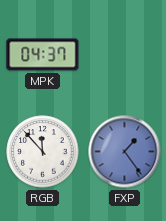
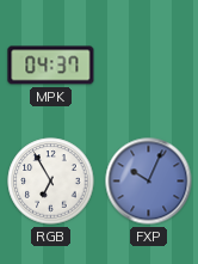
RGB: 11:53 -> 6:55
FXP: 1:24 -> 10:04
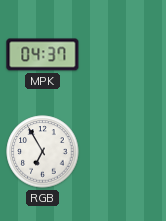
FXP: 10:04 -> none
